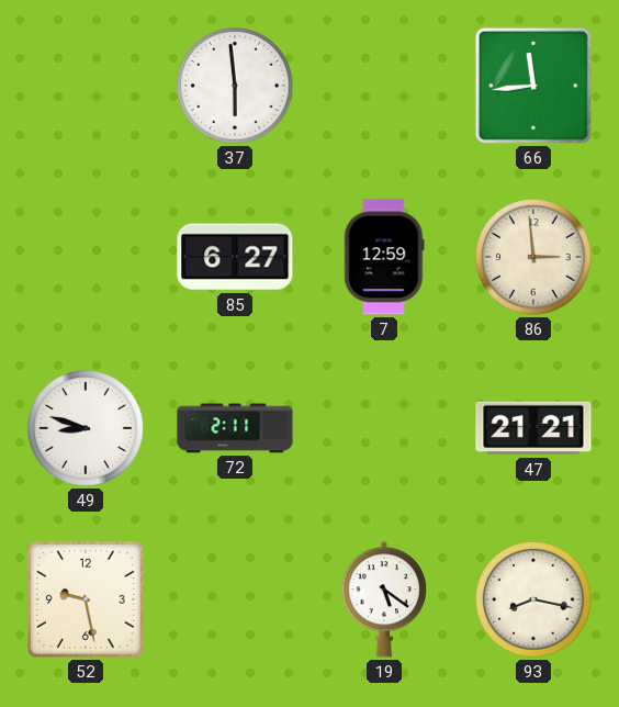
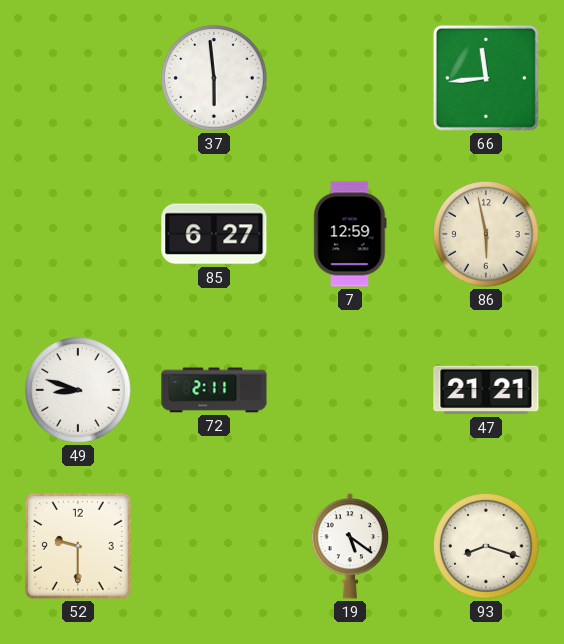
86: 2:59 -> 5:58
52: 9:28 -> 9:30
93: 8:17 -> 8:18
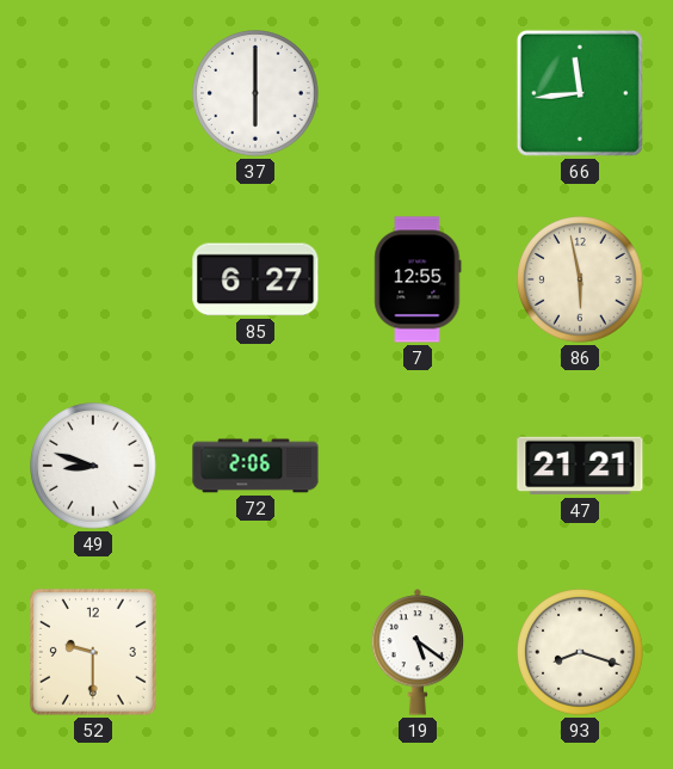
37: 5:59 -> 6:00
7: 12:59 -> 12:55
72: 2:11 -> 2:06
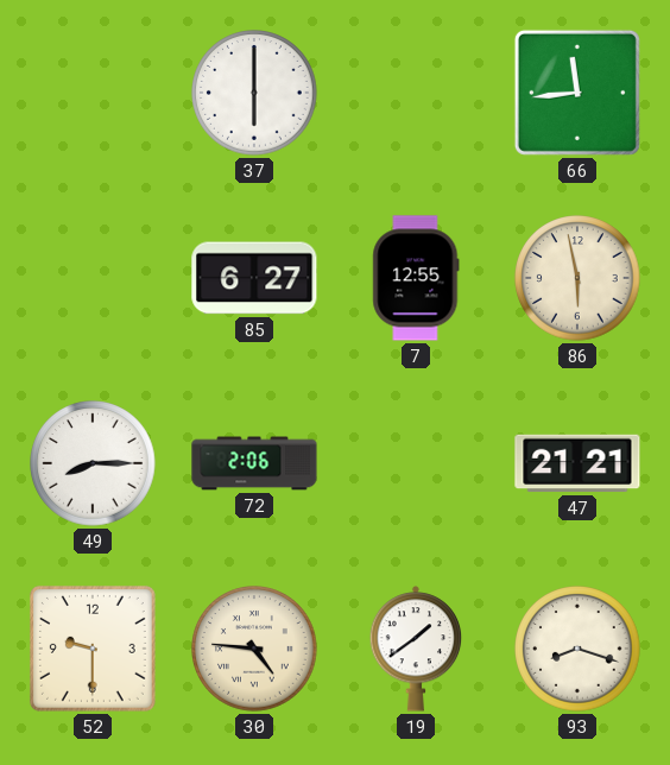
49: 8:48 -> 8:15
30: none -> 4:46
19: 5:21 -> 1:39
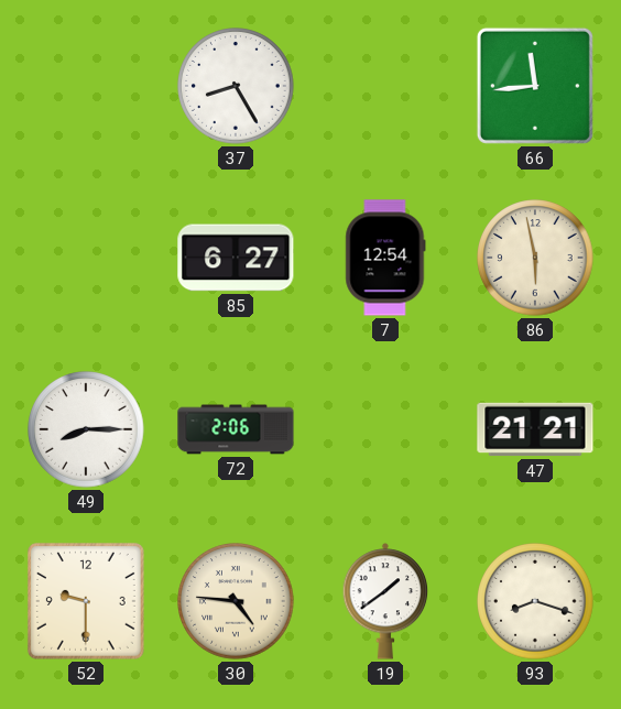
37: 6:00 -> 8:25
7: 12:55 -> 12:54
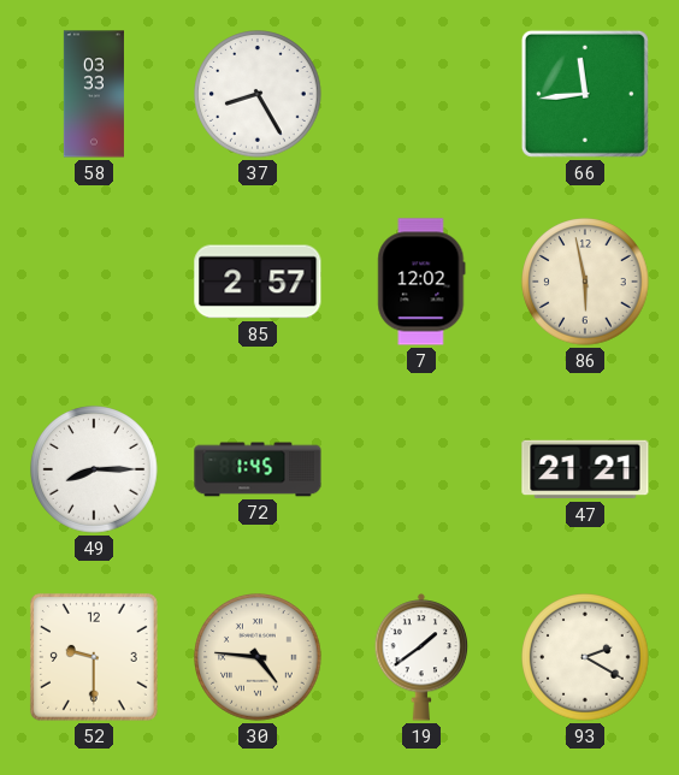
58: none -> 03:33
85: 6:27 -> 2:57
7: 12:54 -> 12:02
72: 2:06 -> 1:45
93: 8:18 -> 2:20
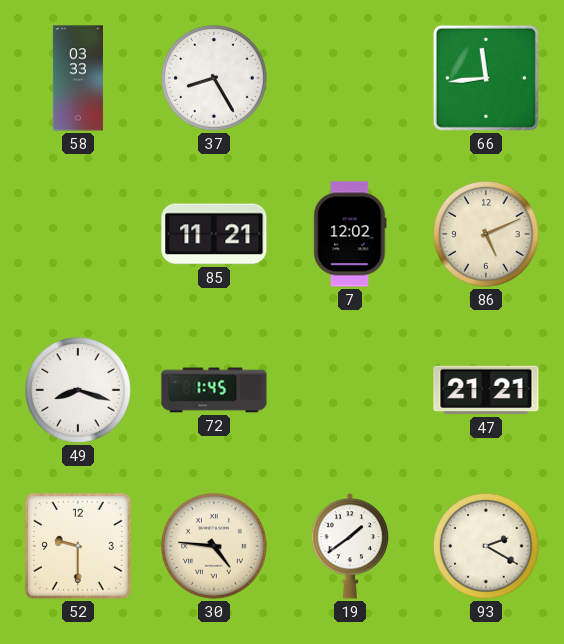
85: 2:57 -> 11:21
86: 5:58 -> 5:11
49: 8:15 -> 8:18
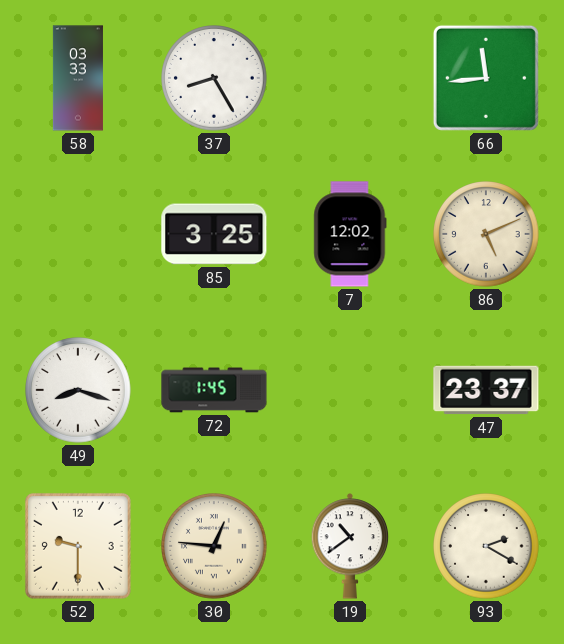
85: 11:21 -> 3:25
47: 21:21 -> 23:37
30: 4:46 -> 12:46
19: 1:39 -> 10:39
